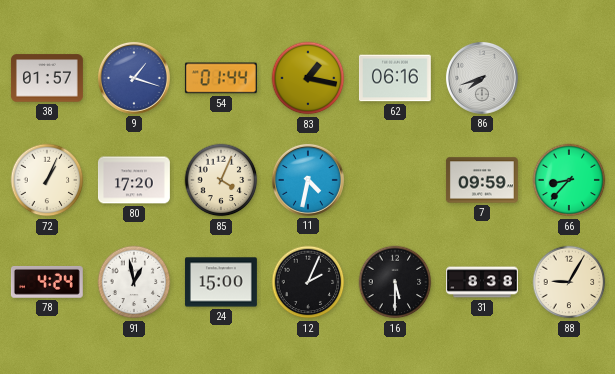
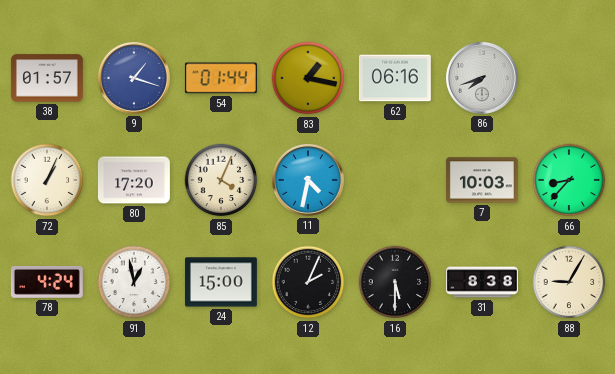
7: 09:59 -> 10:03
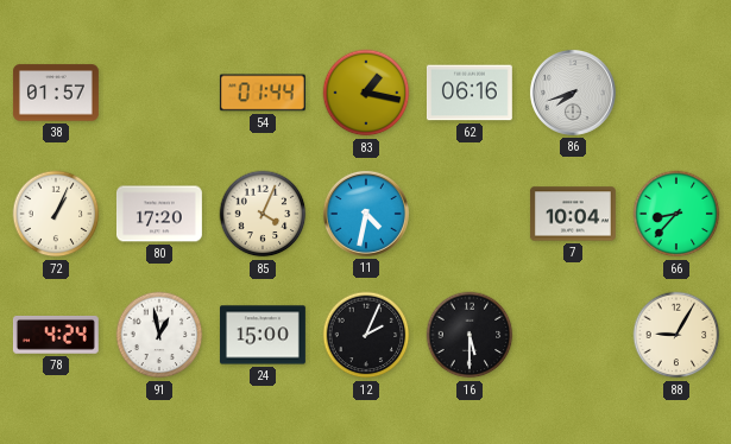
9: 1:18 -> none
7: 10:03 -> 10:04
31: 8:38 -> none
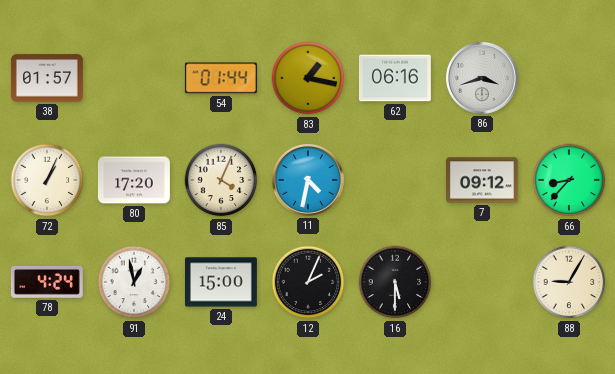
86: 7:42 -> 3:42
7: 10:04 -> 09:12
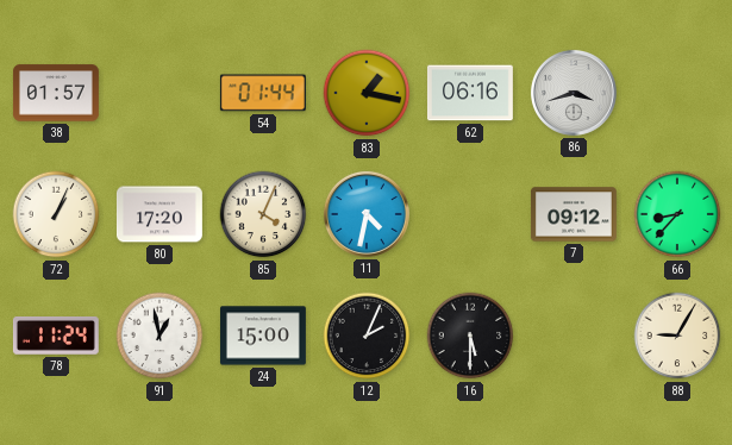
78: 4:24 -> 11:24
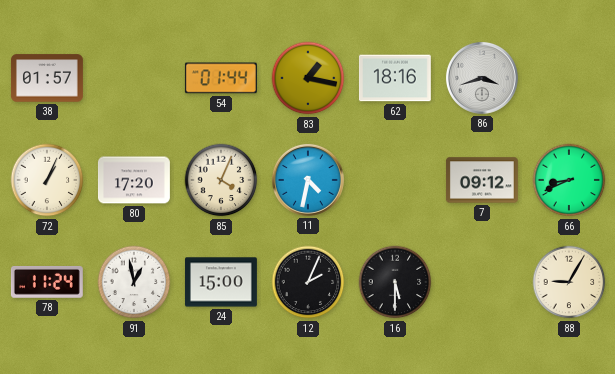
62: 06:16 -> 18:16
66: 8:37 -> 8:41
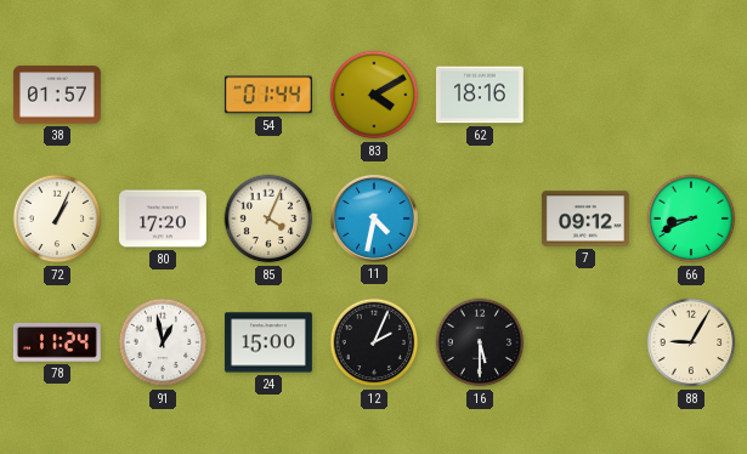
83: 1:17 -> 4:10
86: 3:42 -> none
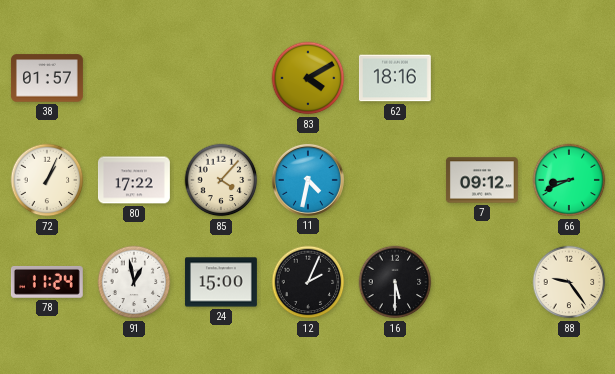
54: 01:44 -> none
80: 17:20 -> 17:22
85: 4:04 -> 4:07
88: 9:05 -> 9:24
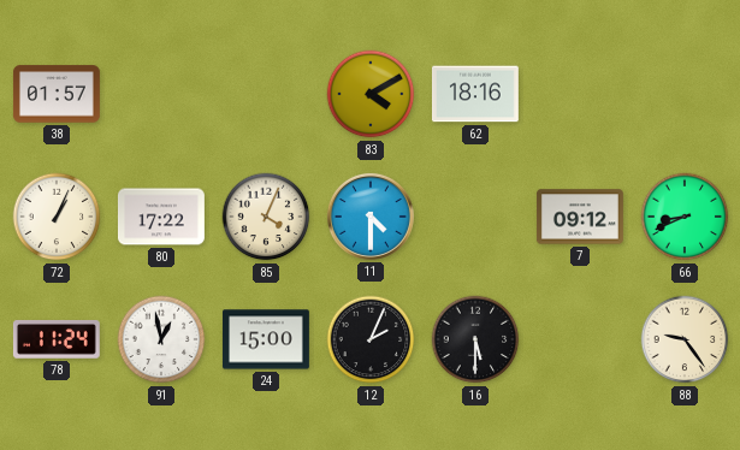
85: 4:07 -> 4:04
11: 4:32 -> 4:30
